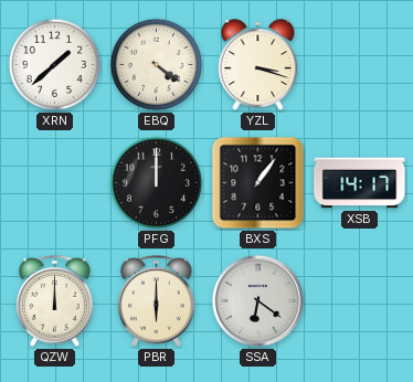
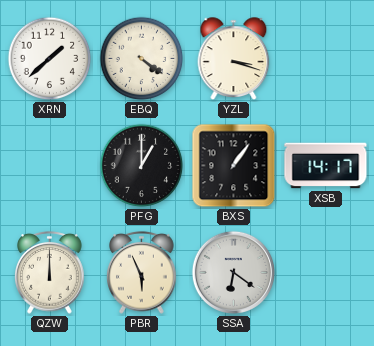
PFG: 12:00 -> 1:00
PBR: 6:00 -> 5:56
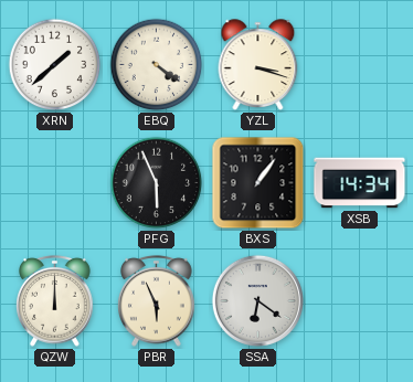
PFG: 1:00 -> 5:56
XSB: 14:17 -> 14:34
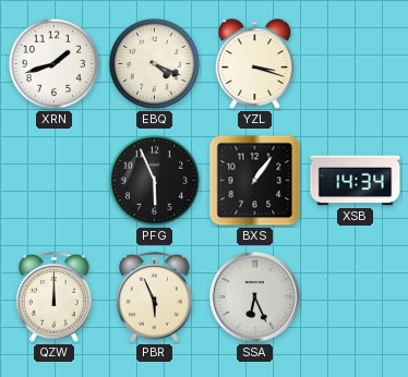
XRN: 1:38 -> 1:42
EBQ: 4:21 -> 4:19
SSA: 6:21 -> 6:26
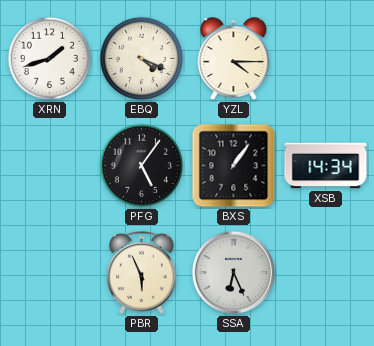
YZL: 3:18 -> 4:15
PFG: 5:56 -> 5:06
QZW: 12:00 -> none
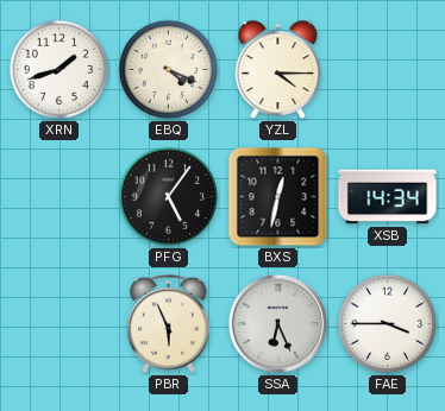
BXS: 1:06 -> 12:32
FAE: none -> 3:45
